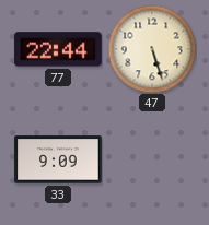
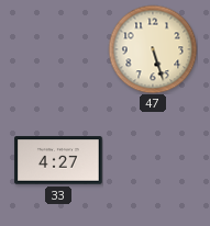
77: 22:44 -> none
33: 9:09 -> 4:27
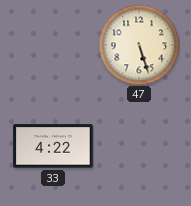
33: 4:27 -> 4:22
